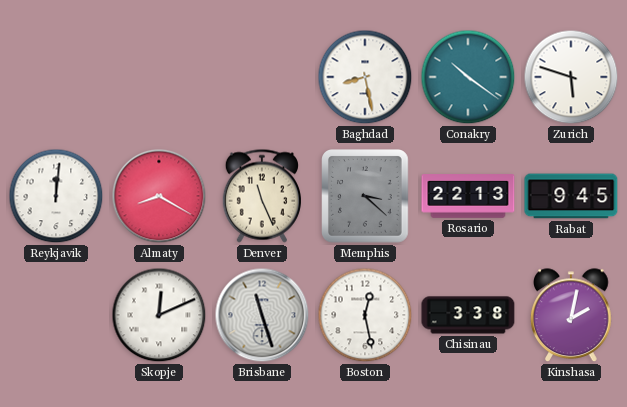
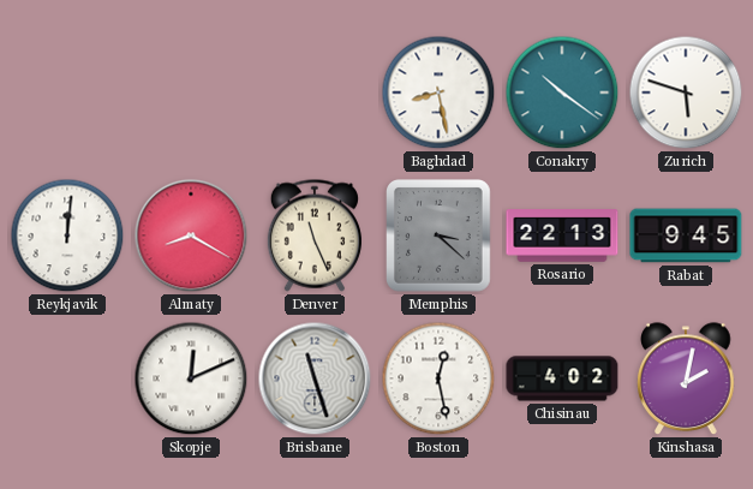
Chisinau: 3:38 -> 4:02
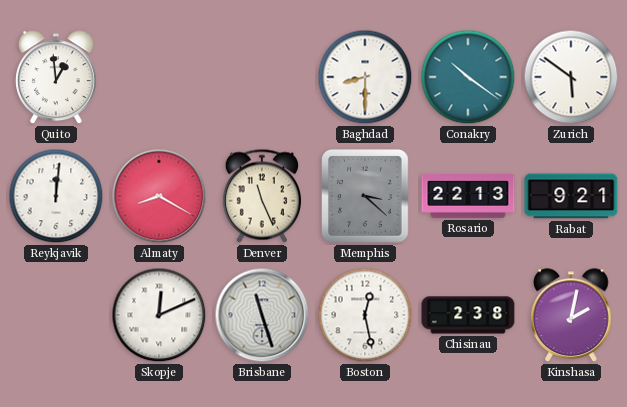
Quito: none -> 12:59
Baghdad: 8:28 -> 8:30
Zurich: 5:48 -> 5:51
Rabat: 9:45 -> 9:21
Chisinau: 4:02 -> 2:38
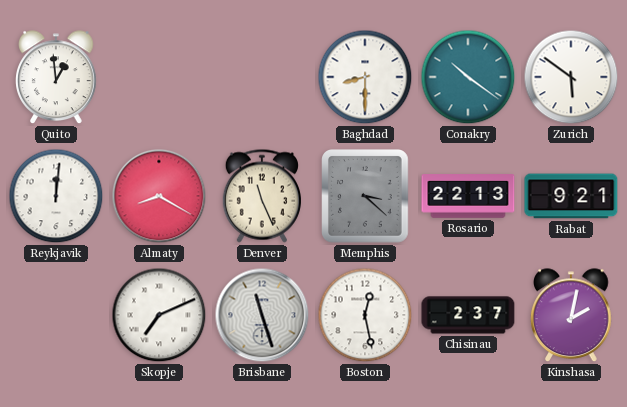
Skopje: 12:11 -> 7:11
Chisinau: 2:38 -> 2:37
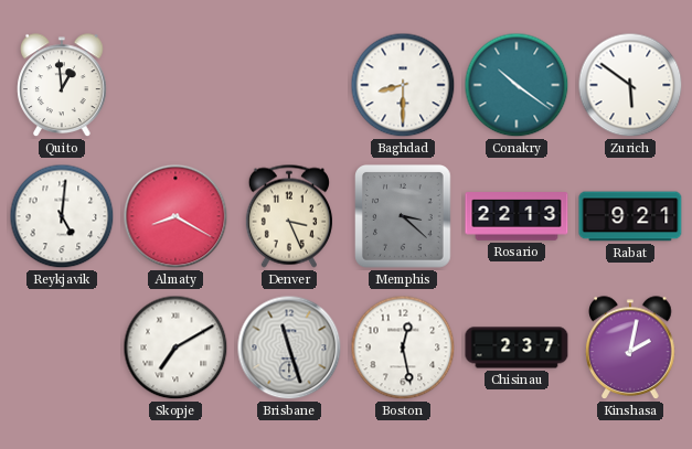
Reykjavik: 12:01 -> 5:01
Denver: 11:26 -> 3:26
Skopje: 7:11 -> 7:10
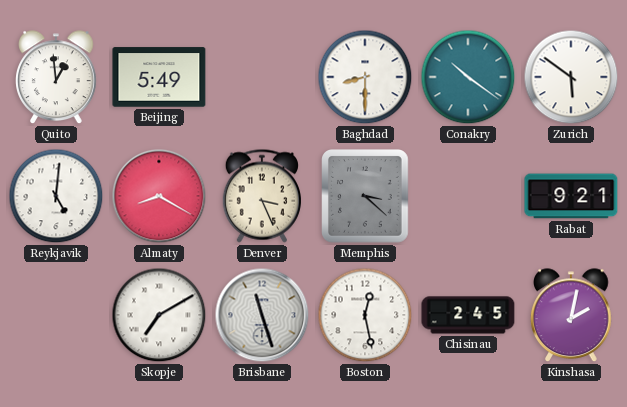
Beijing: none -> 5:49
Rosario: 22:13 -> none
Chisinau: 2:37 -> 2:45
